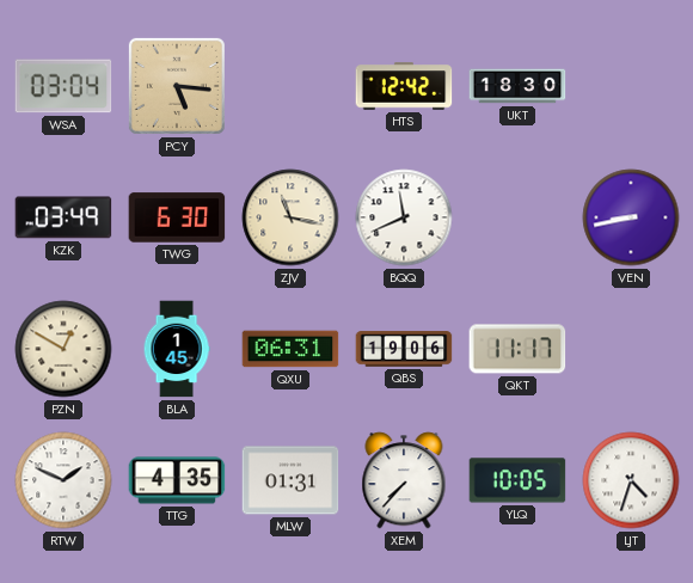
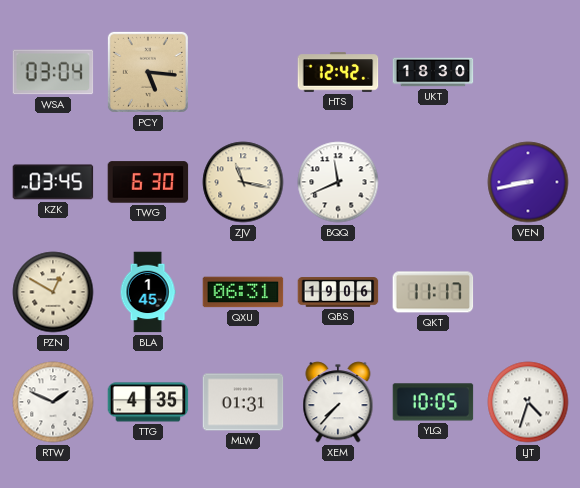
KZK: 03:49 -> 03:45
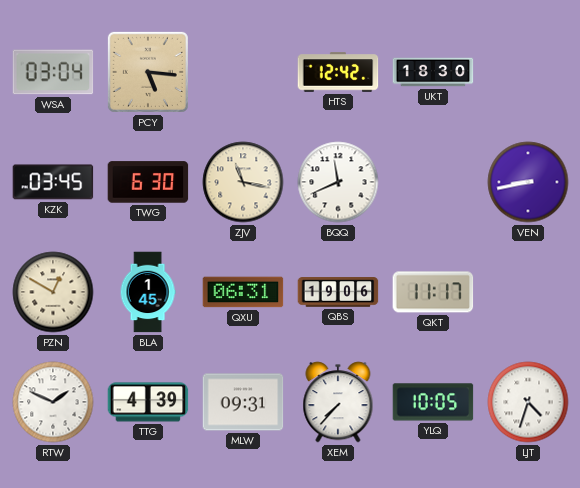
TTG: 4:35 -> 4:39
MLW: 01:31 -> 09:31
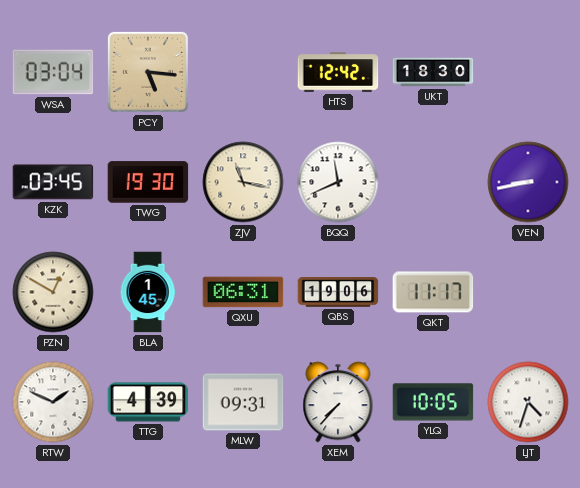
TWG: 6:30 -> 19:30
